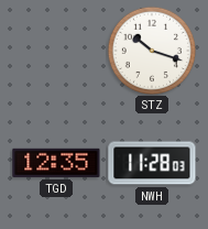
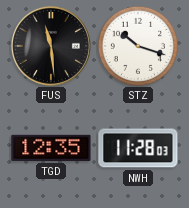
FUS: none -> 11:29
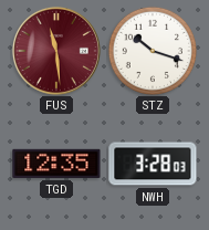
FUS dial: black -> burgundy
NWH: 11:28 -> 3:28
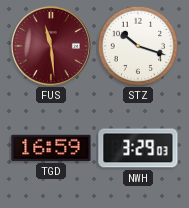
TGD: 12:35 -> 16:59
NWH: 3:28 -> 3:29
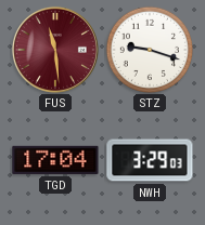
STZ: 10:18 -> 9:18
TGD: 16:59 -> 17:04
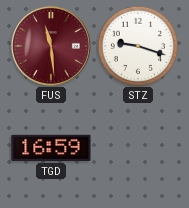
TGD: 17:04 -> 16:59
NWH: 3:29 -> none
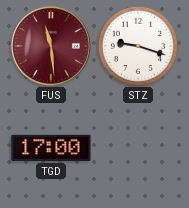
TGD: 16:59 -> 17:00
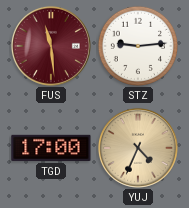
STZ: 9:18 -> 9:14
YUJ: none -> 4:34
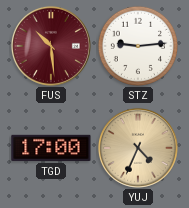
FUS: 11:29 -> 10:29
